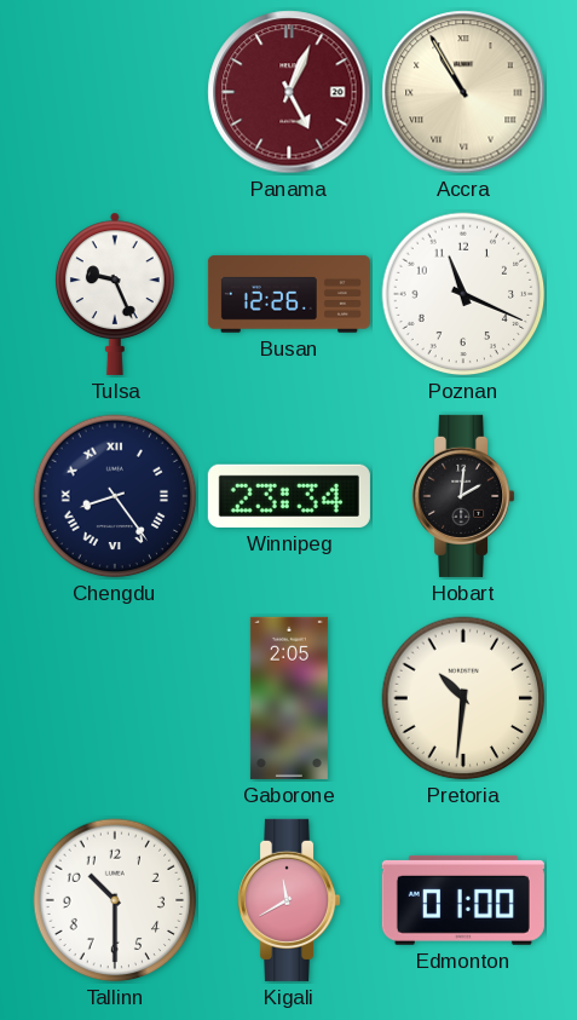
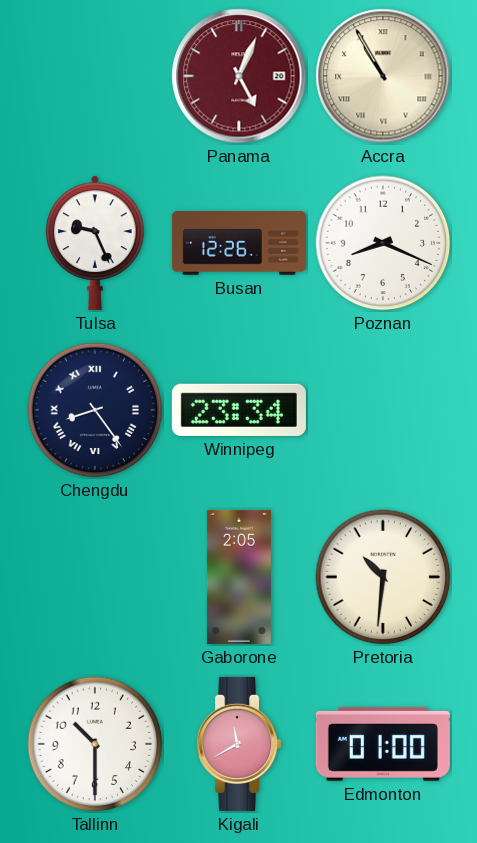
Poznan: 11:19 -> 8:19
Hobart: 2:01 -> none
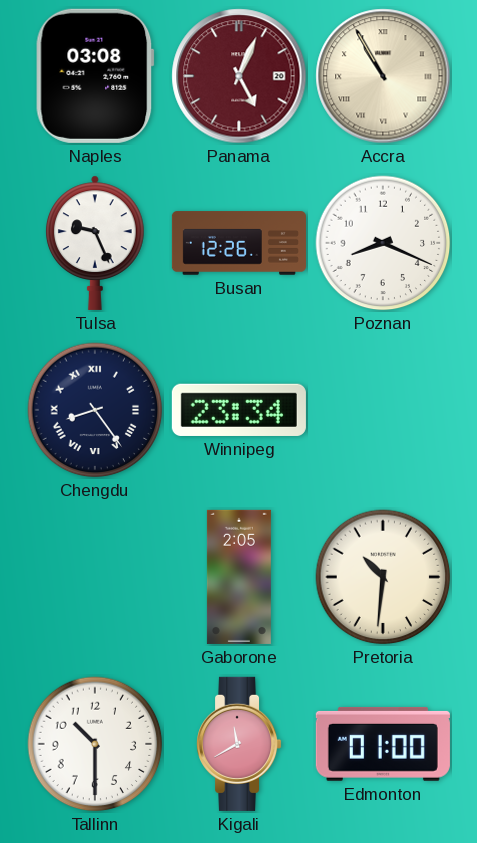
Naples: none -> 03:08
